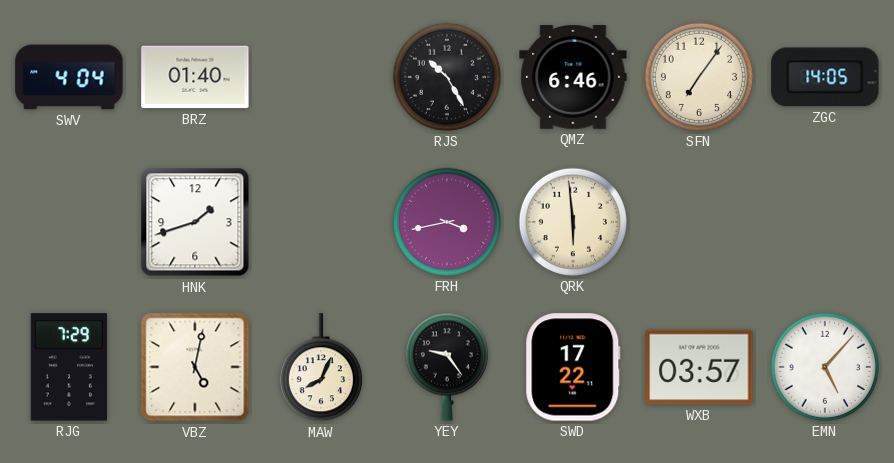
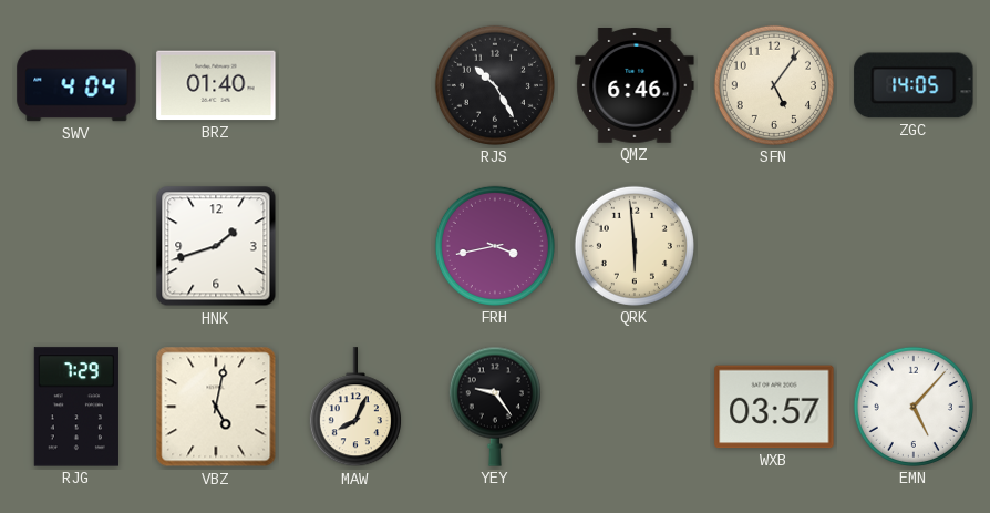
SFN: 7:06 -> 5:06
SWD: 17:22 -> none
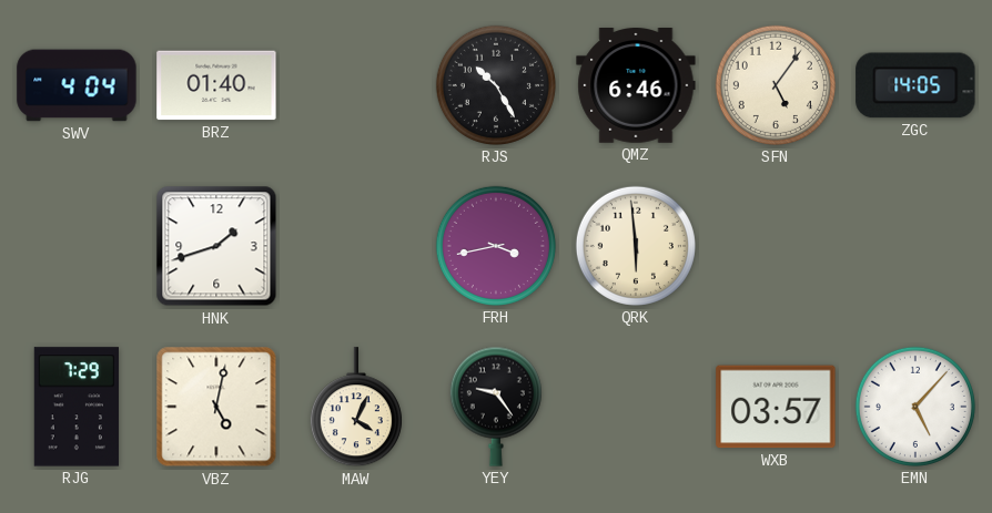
MAW: 8:04 -> 4:04
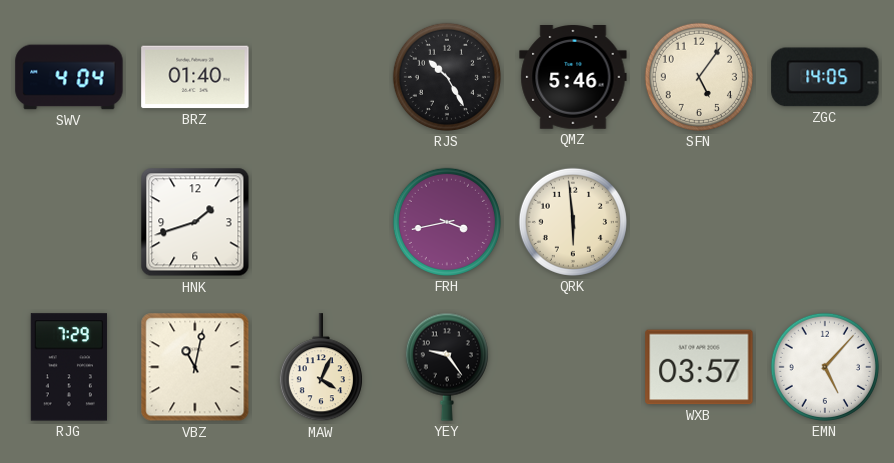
QMZ: 6:46 -> 5:46
VBZ: 5:02 -> 11:02
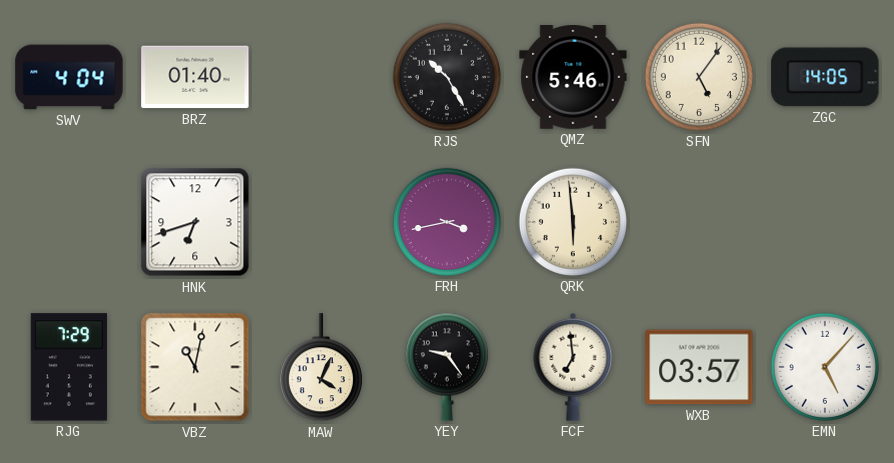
HNK: 1:42 -> 6:42
FCF: none -> 6:59
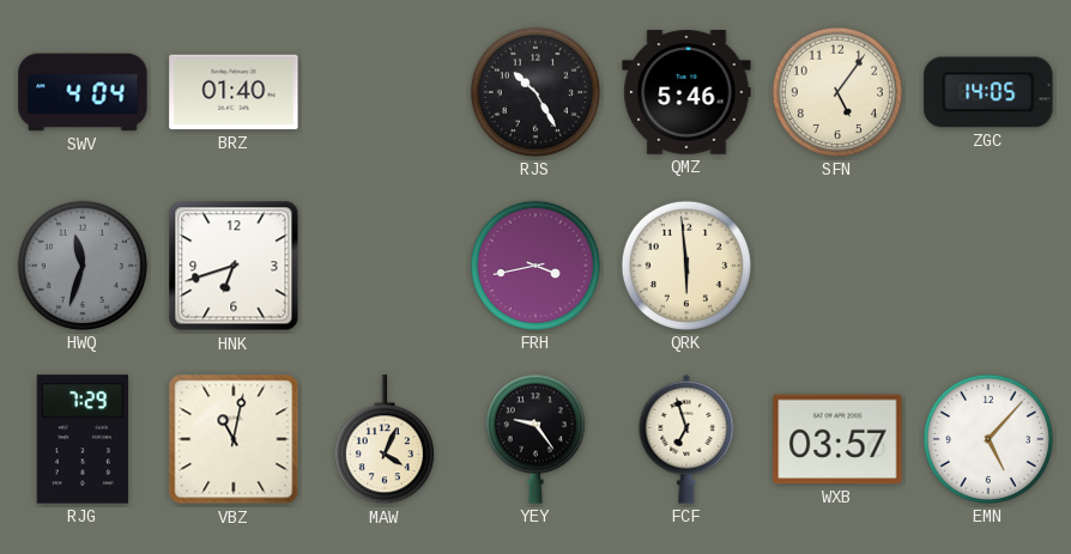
HWQ: none -> 11:33
FCF: 6:59 -> 6:57
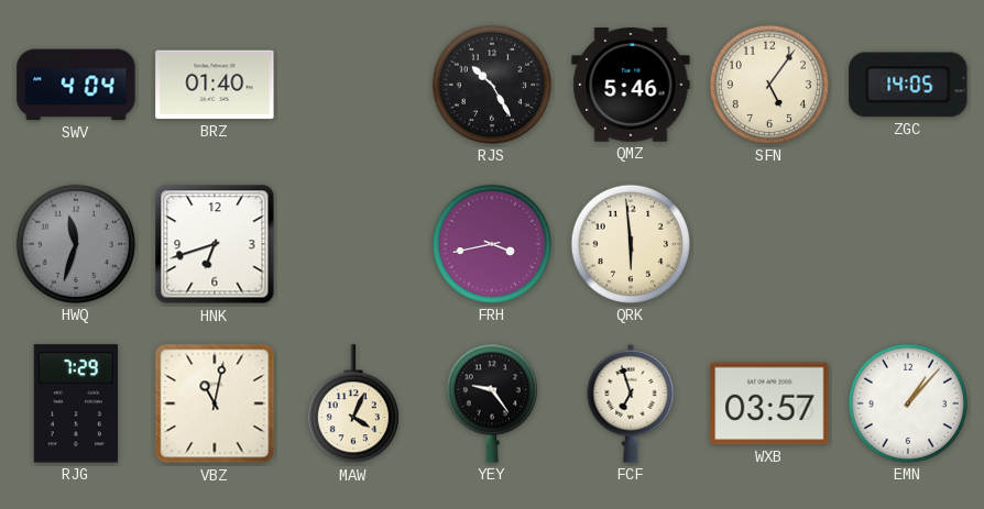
EMN: 5:07 -> 1:07
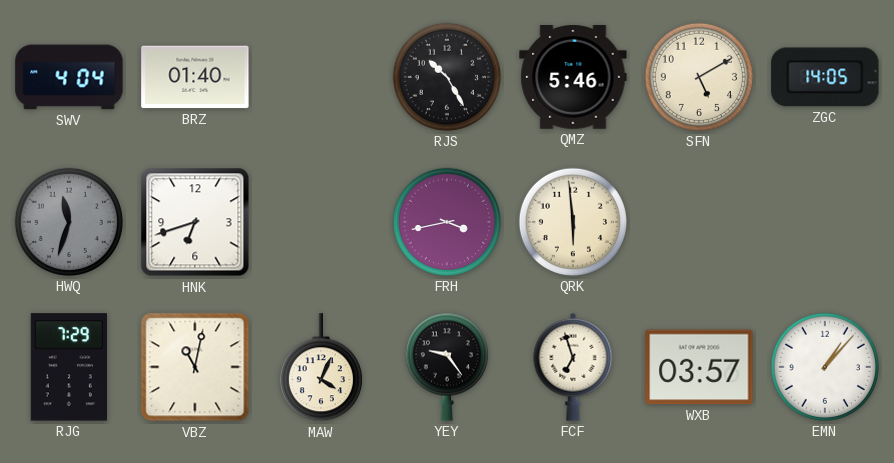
SFN: 5:06 -> 5:10
